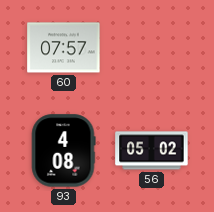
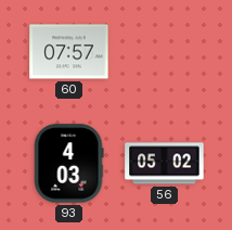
93: 4:08 -> 4:03
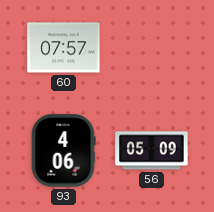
93: 4:03 -> 4:06
56: 05:02 -> 05:09
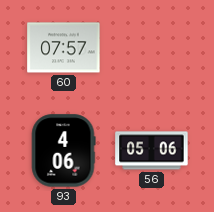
56: 05:09 -> 05:06
